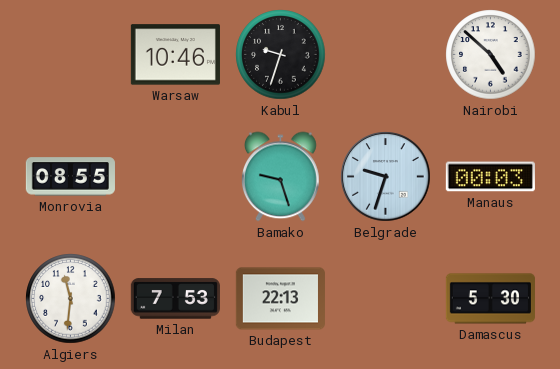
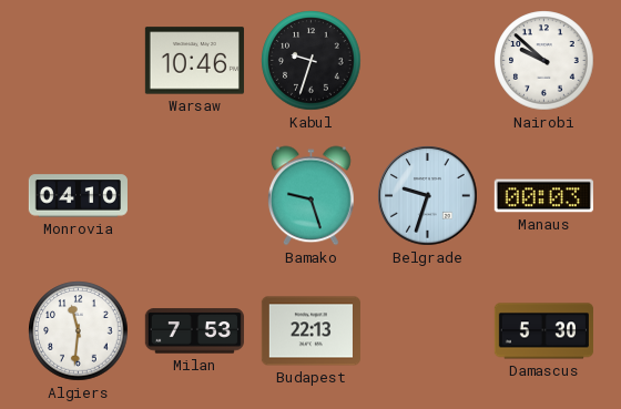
Nairobi: 4:52 -> 9:52
Monrovia: 08:55 -> 04:10
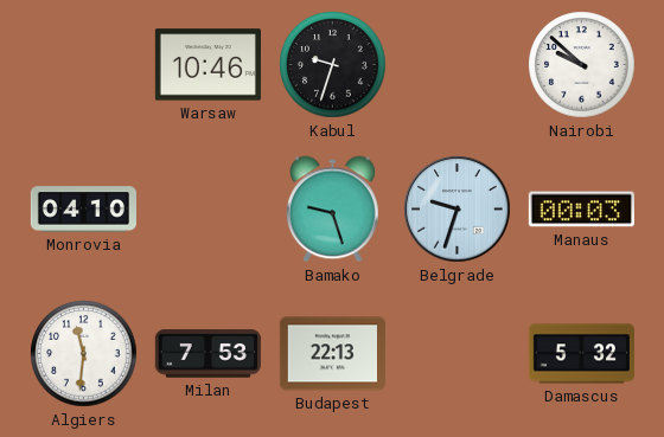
Damascus: 5:30 -> 5:32
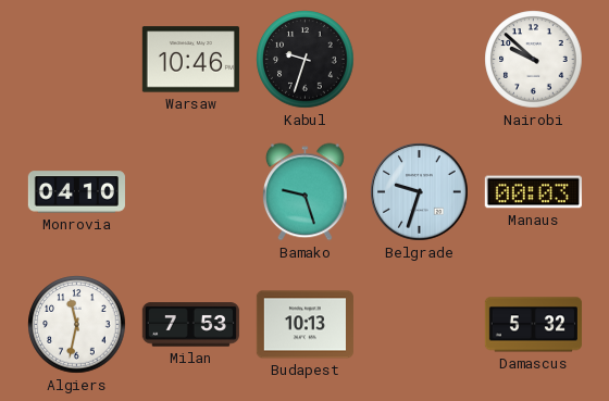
Algiers: 11:31 -> 11:32
Budapest: 22:13 -> 10:13
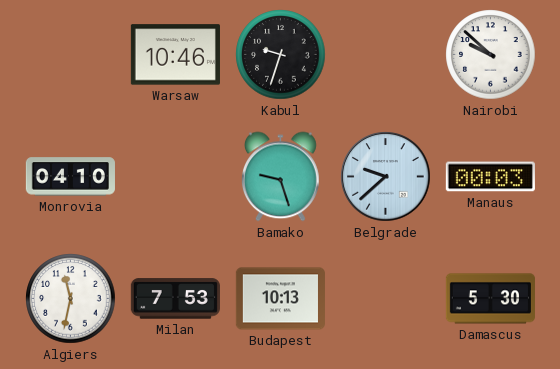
Belgrade: 9:33 -> 9:38
Damascus: 5:32 -> 5:30
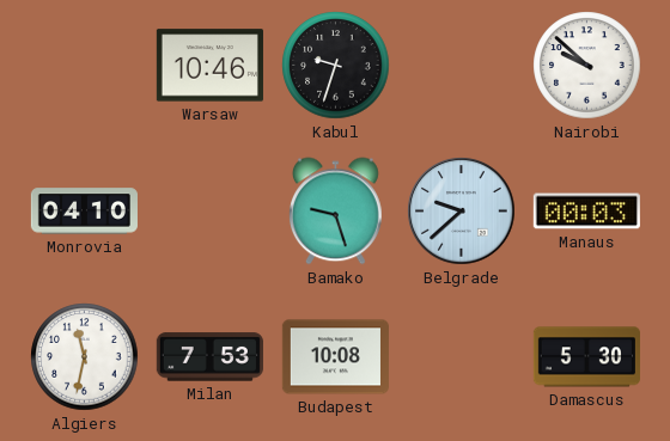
Budapest: 10:13 -> 10:08
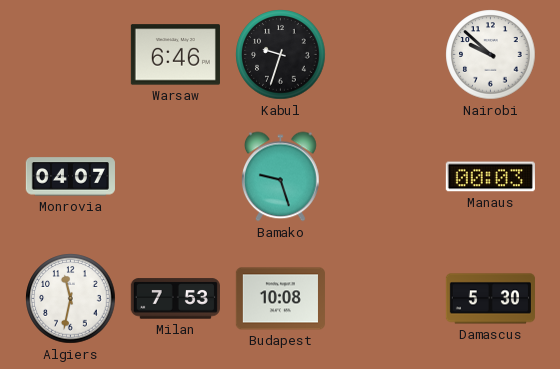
Warsaw: 10:46 -> 6:46
Monrovia: 04:10 -> 04:07
Belgrade: 9:38 -> none
